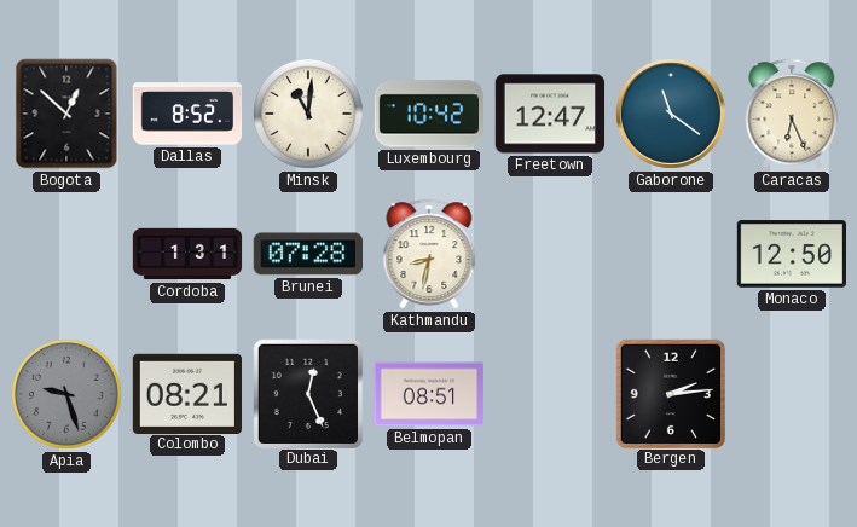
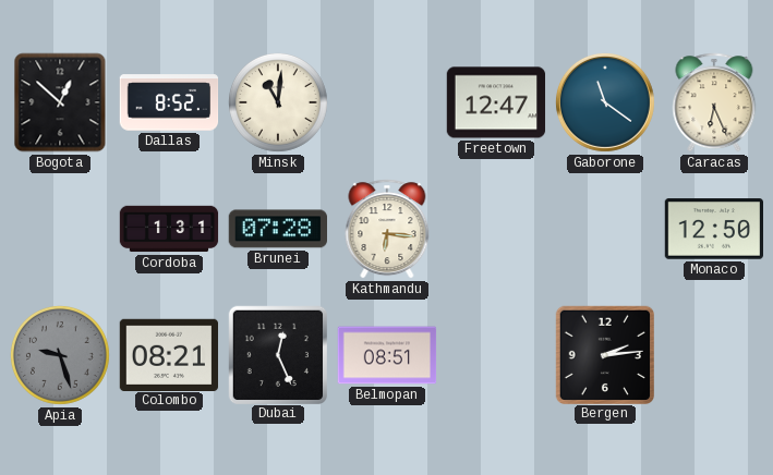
Luxembourg: 10:42 -> none
Kathmandu: 8:32 -> 6:16
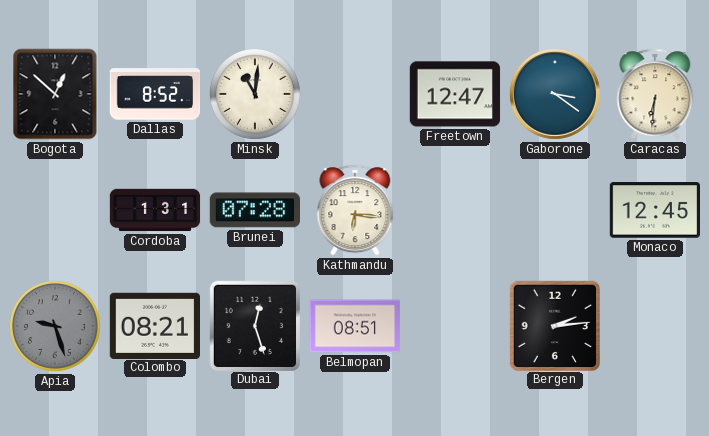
Gaborone: 11:21 -> 3:21
Caracas: 6:26 -> 6:31
Monaco: 12:50 -> 12:45
Dubai: 12:26 -> 12:27
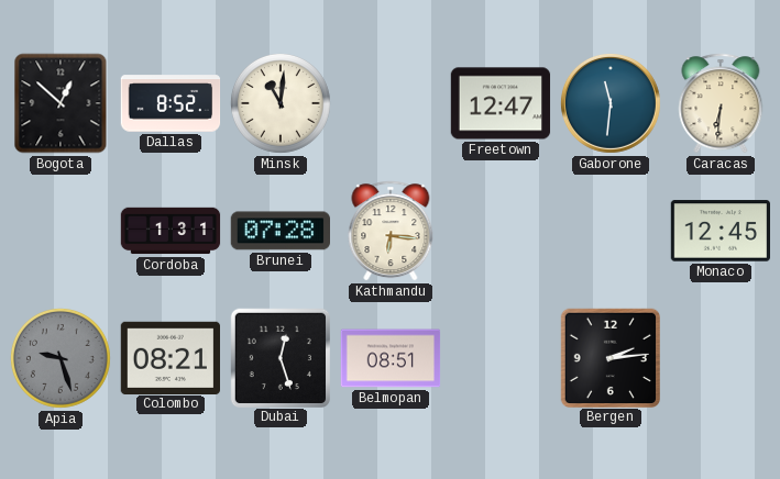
Gaborone: 3:21 -> 11:31
